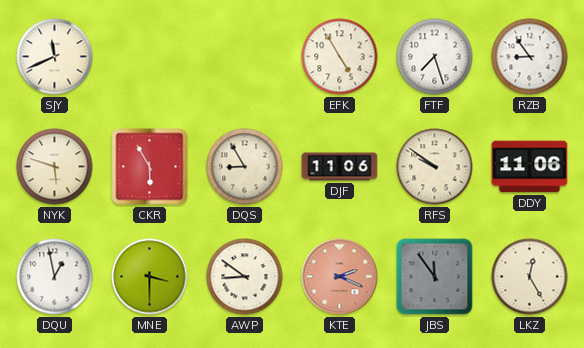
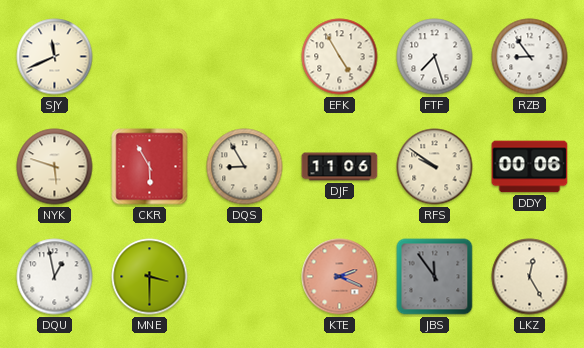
DDY: 11:06 -> 00:06
AWP: 8:51 -> none
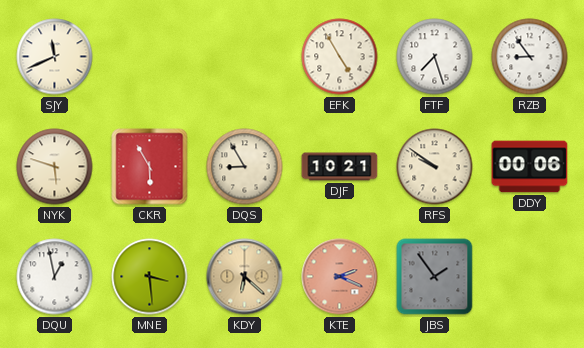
DJF: 11:06 -> 10:21
MNE: 3:30 -> 3:29
KDY: none -> 6:22
JBS: 11:54 -> 1:54
LKZ: 12:25 -> none
